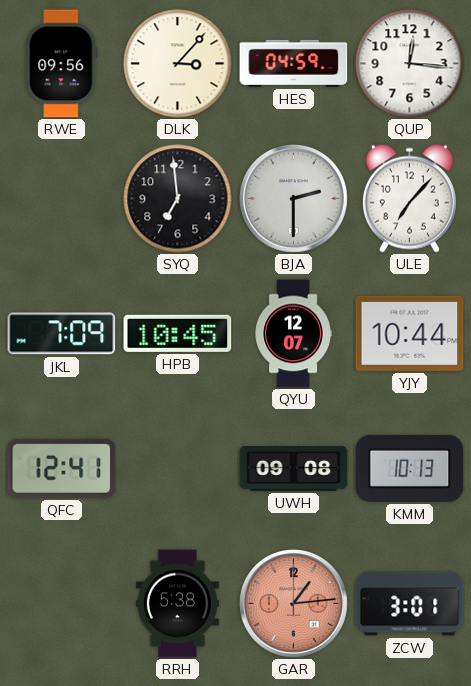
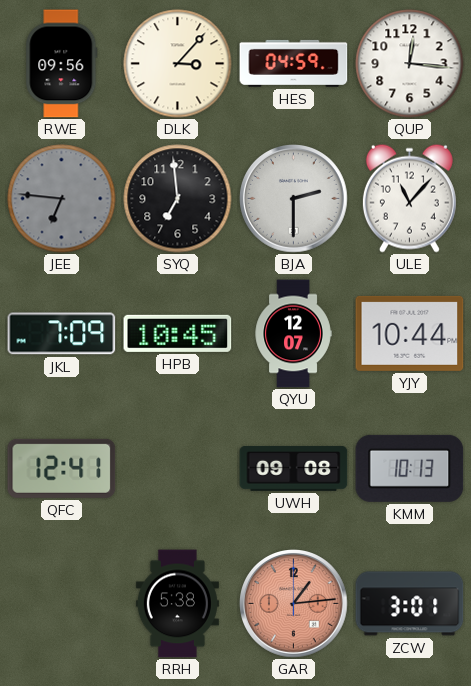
JEE: none -> 6:46
ULE: 7:07 -> 11:07
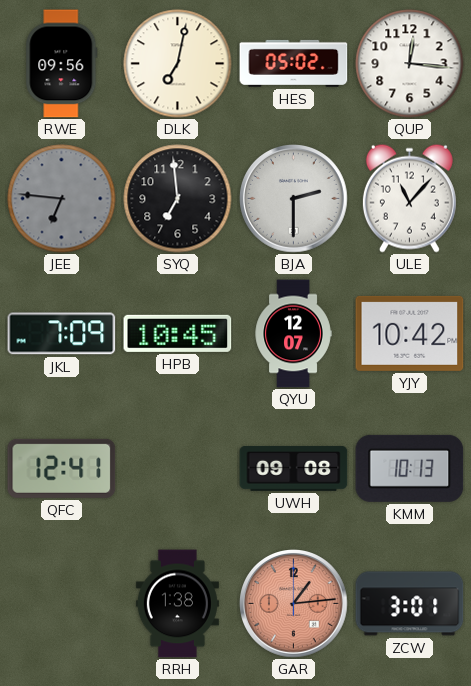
DLK: 3:07 -> 7:02
HES: 04:59 -> 05:02
YJY: 10:44 -> 10:42
RRH: 5:38 -> 1:38
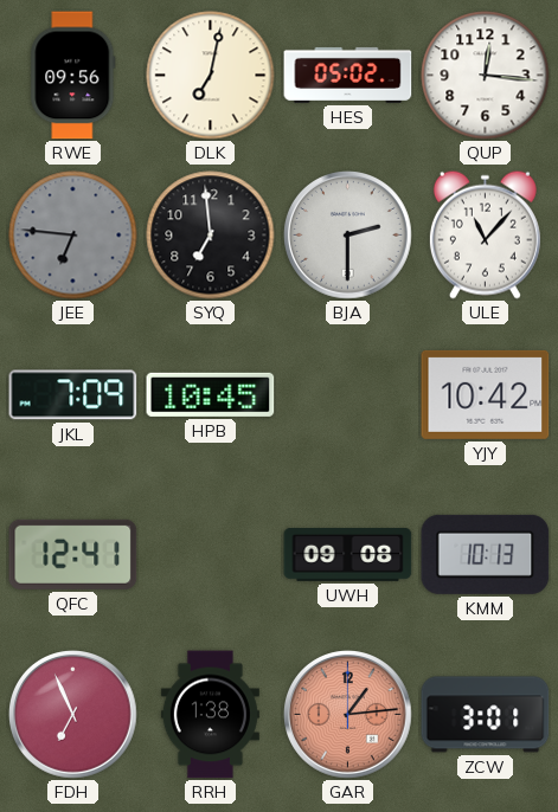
QYU: 12:07 -> none
FDH: none -> 6:56
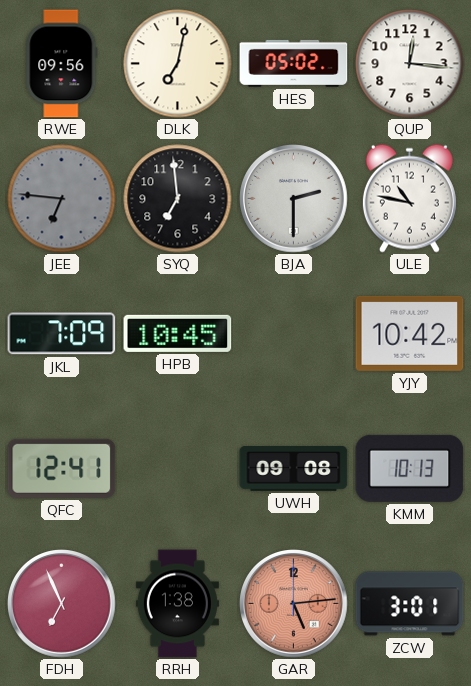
ULE: 11:07 -> 10:47
GAR: 1:14 -> 5:14
